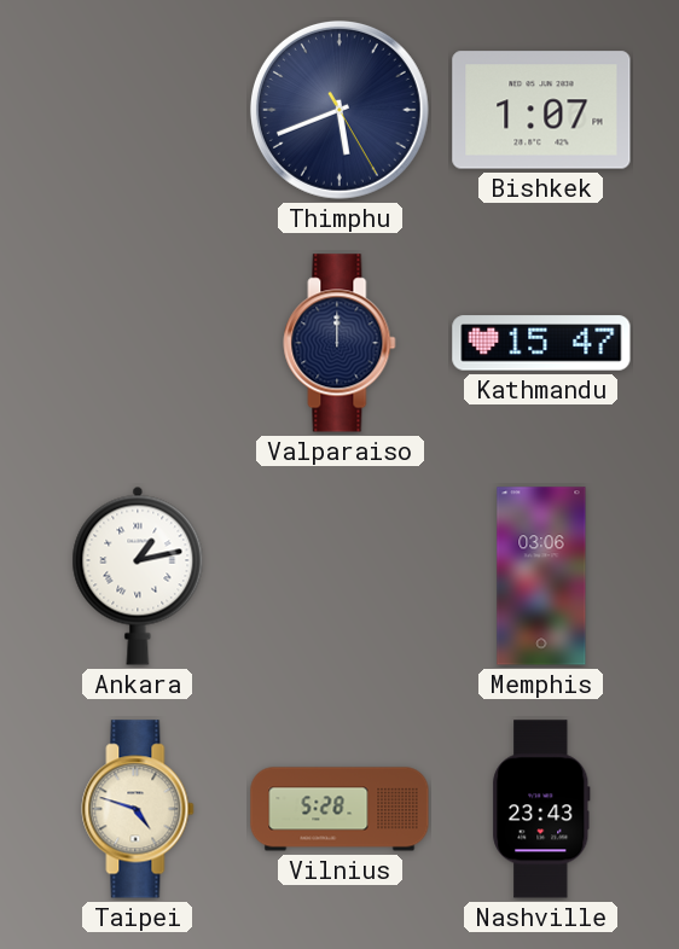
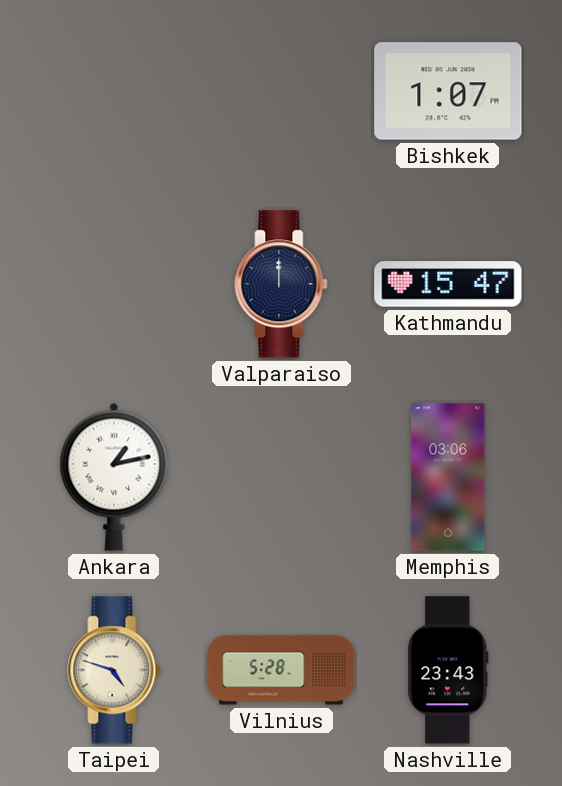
Thimphu: 5:41 -> none
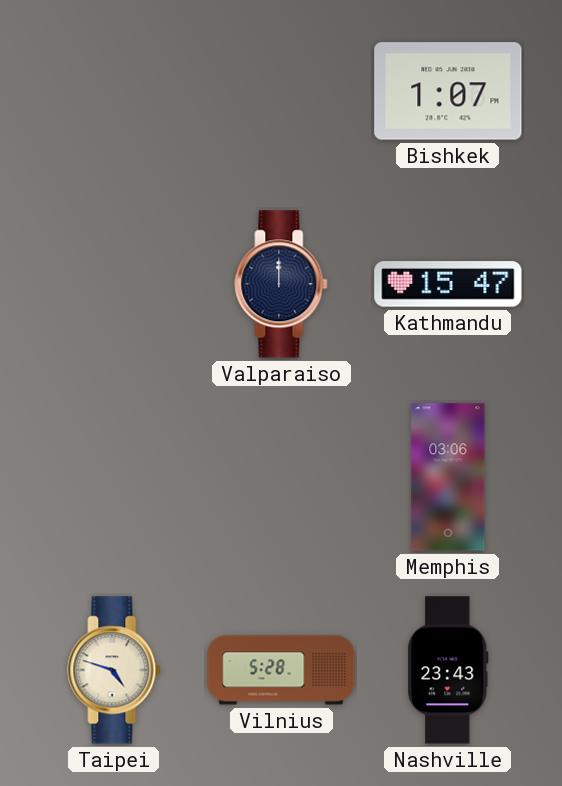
Ankara: 1:13 -> none
